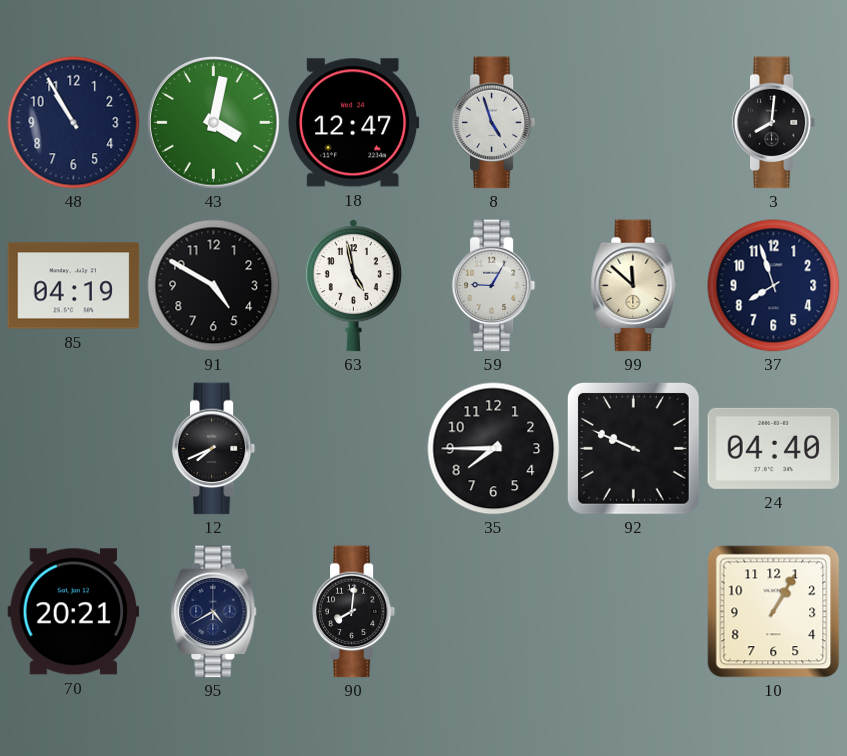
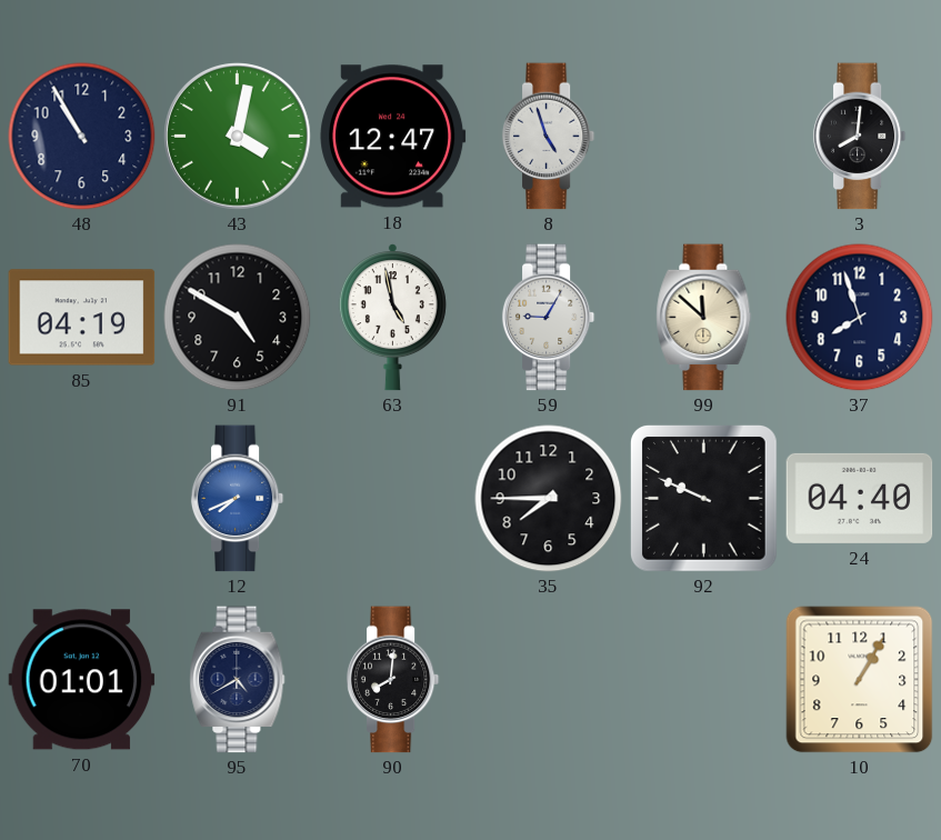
12 dial: black -> blue
70: 20:21 -> 01:01
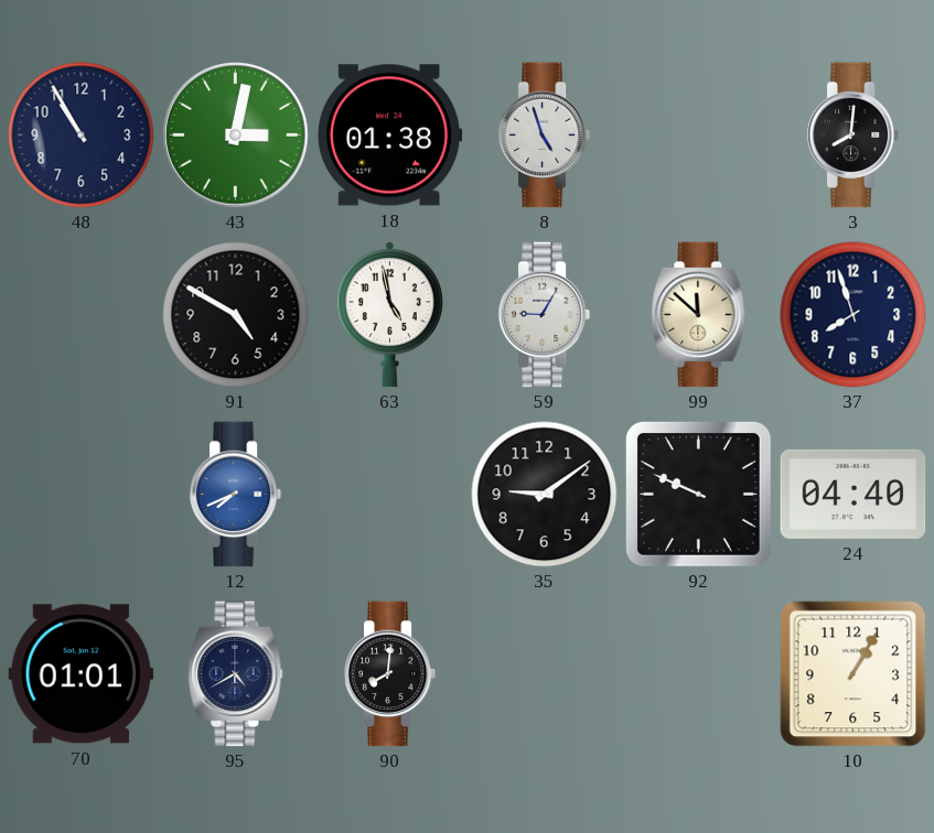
43: 4:02 -> 3:02
18: 12:47 -> 01:38
85: 04:19 -> none
35: 7:45 -> 9:09
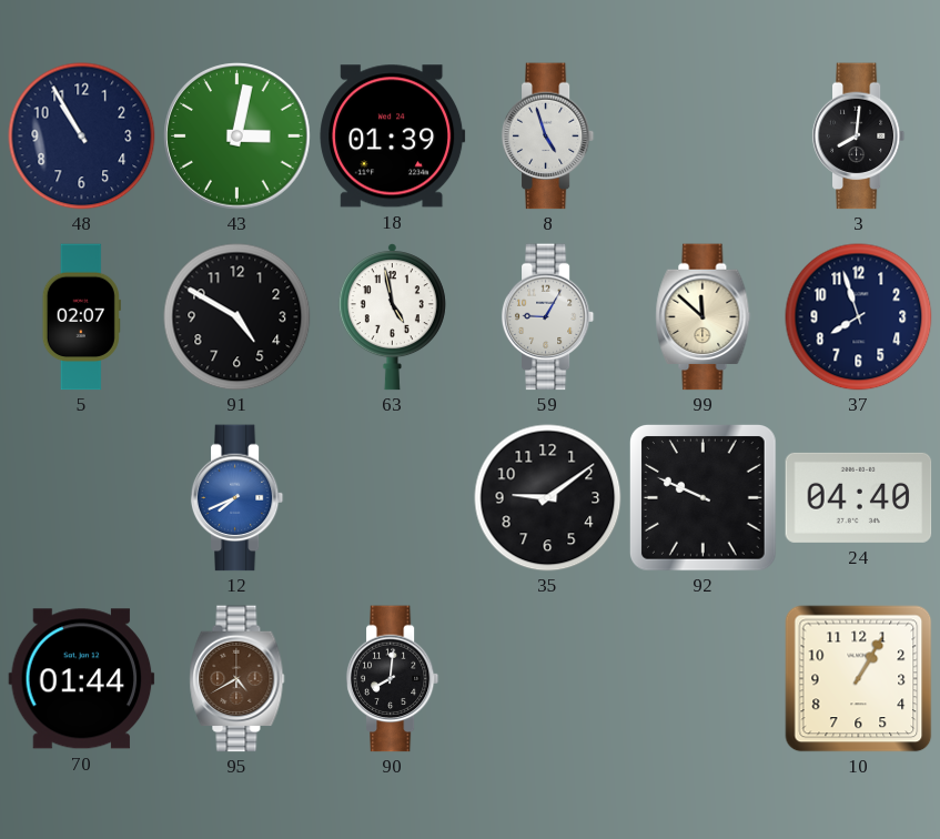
18: 01:38 -> 01:39
5: none -> 02:07
70: 01:01 -> 01:44
95 dial: navy -> brown
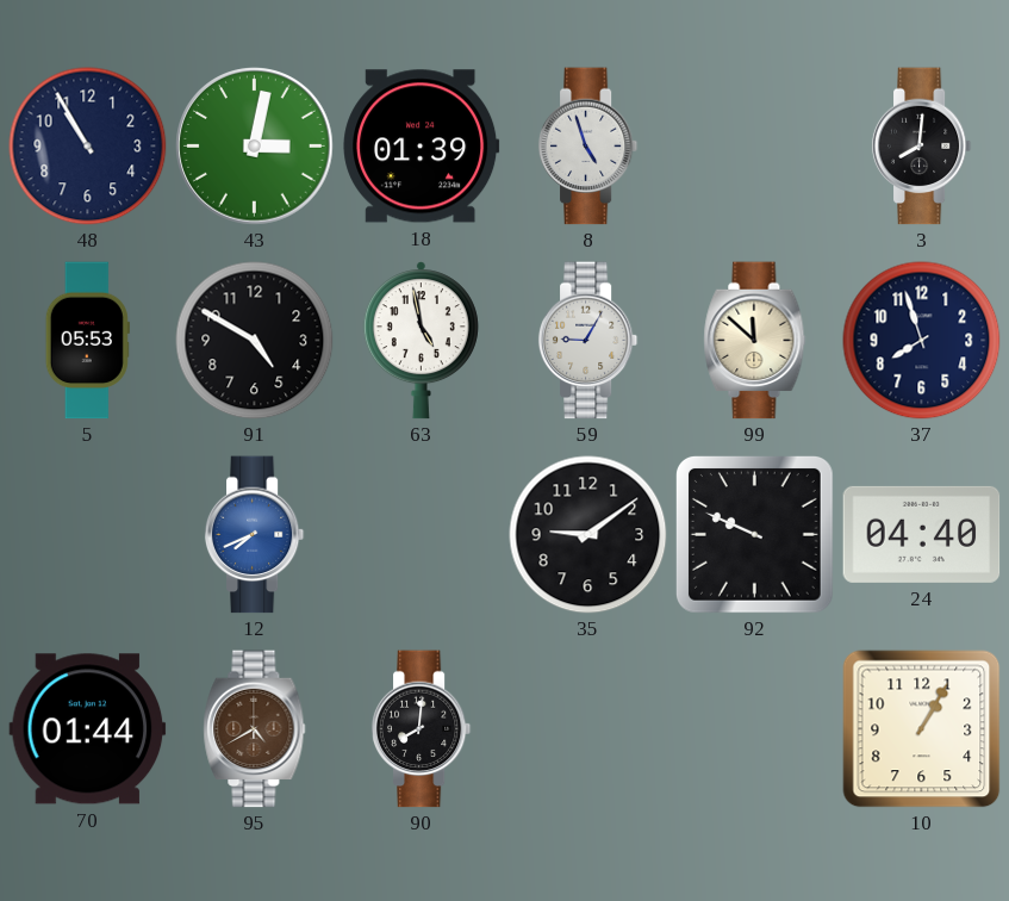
5: 02:07 -> 05:53
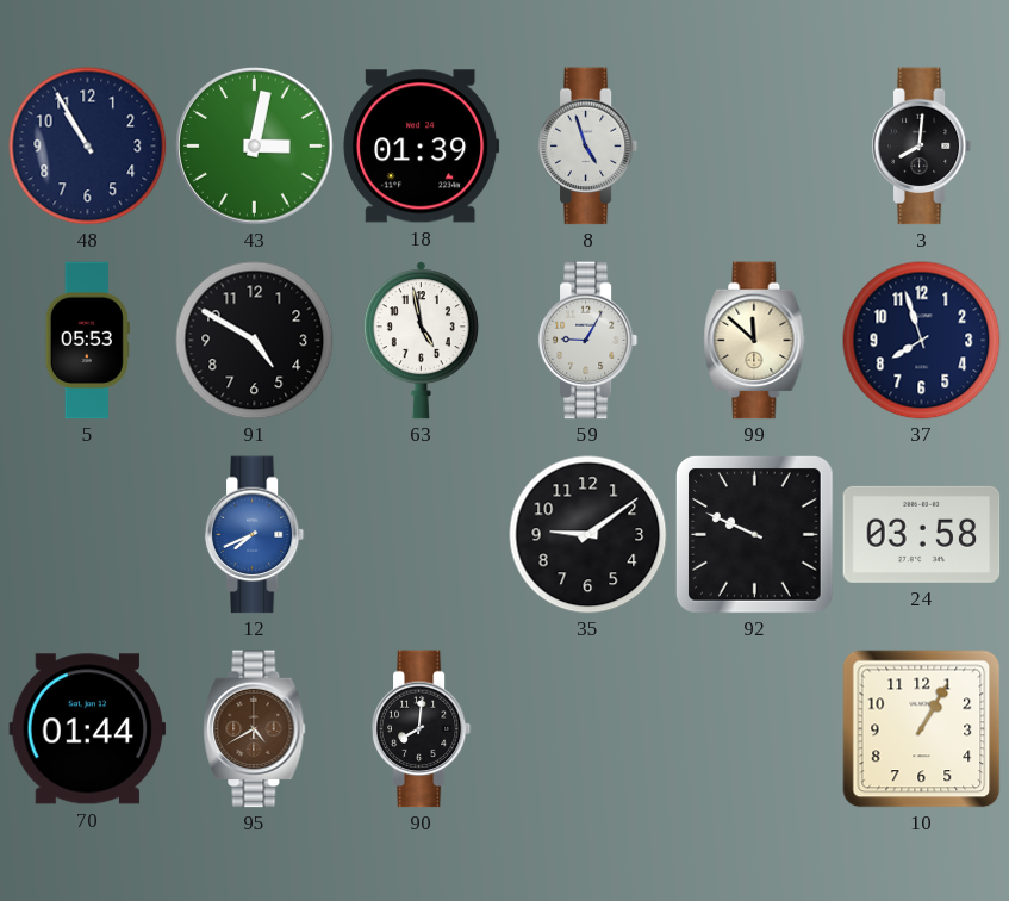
24: 04:40 -> 03:58
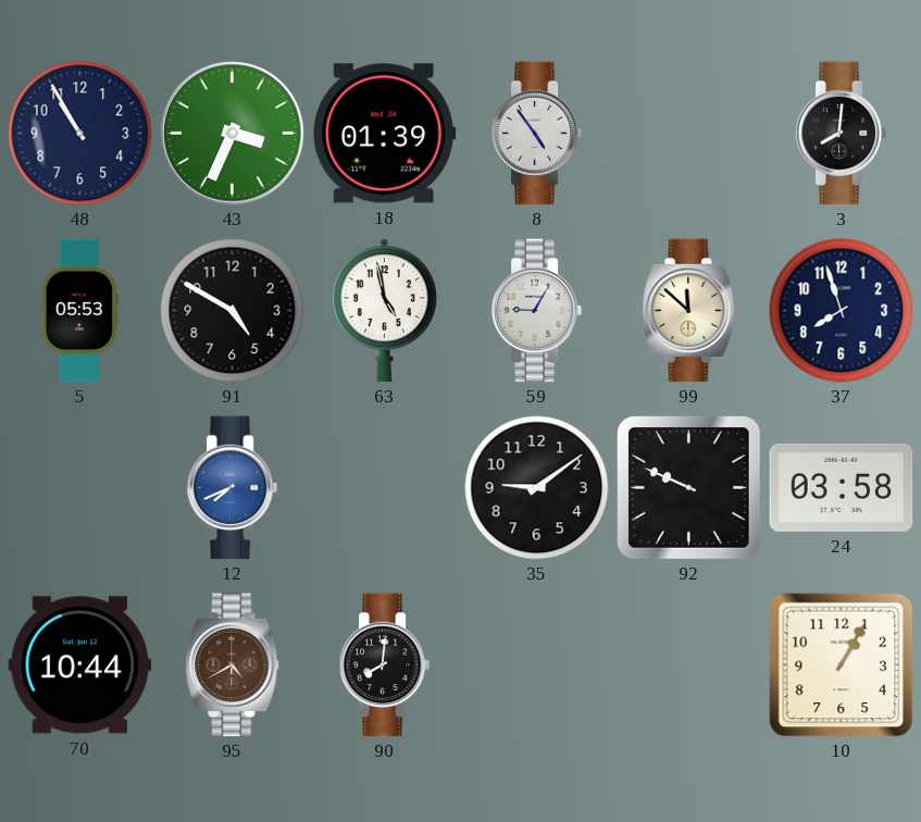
43: 3:02 -> 3:34
8: 4:57 -> 4:54
70: 01:44 -> 10:44
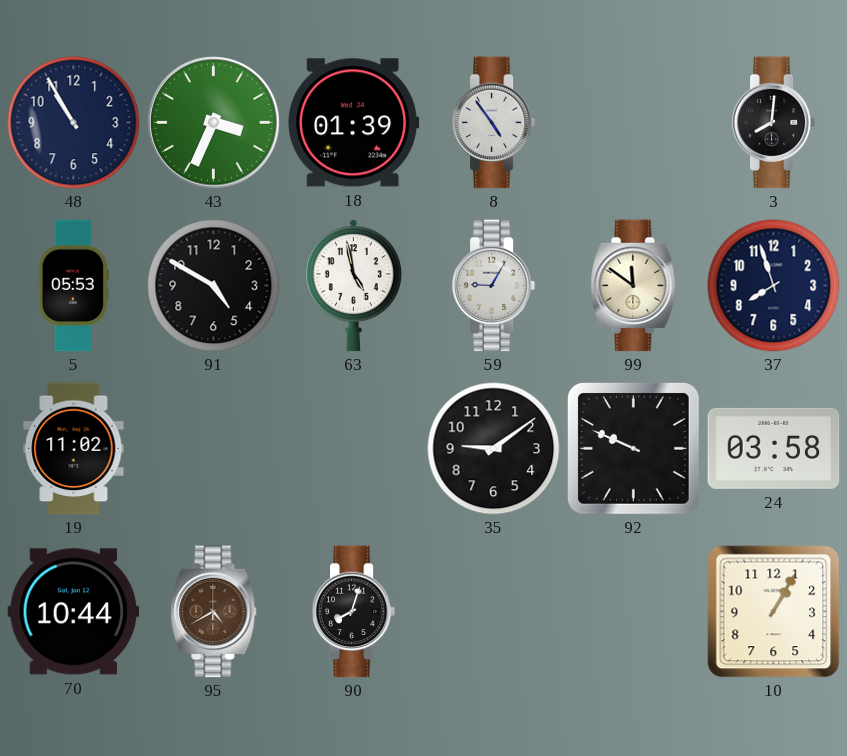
99: 11:52 -> 11:51
19: none -> 11:02
12: 7:41 -> none
90: 8:01 -> 8:03
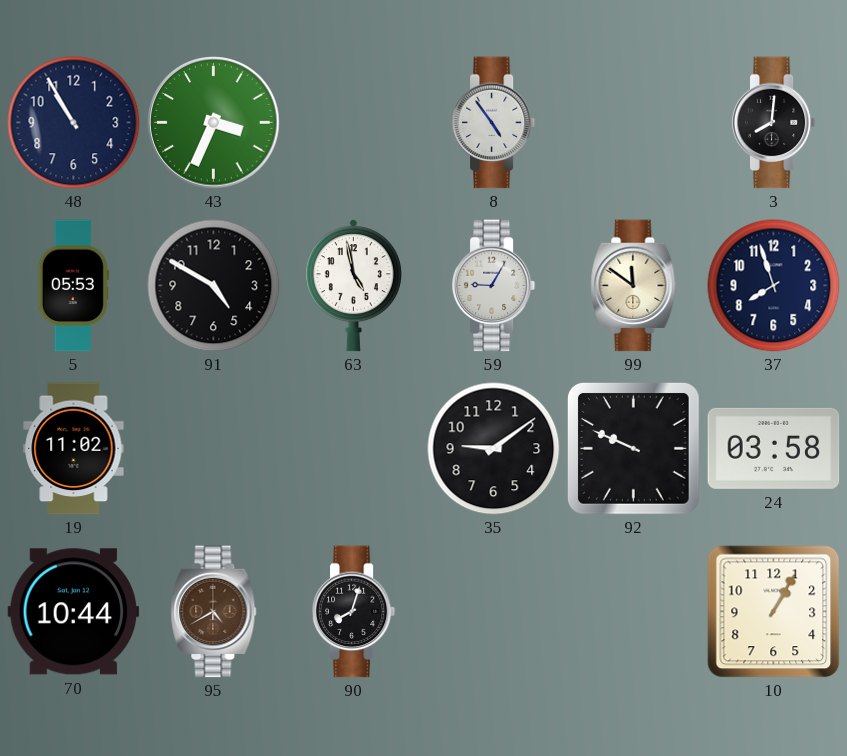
18: 01:39 -> none
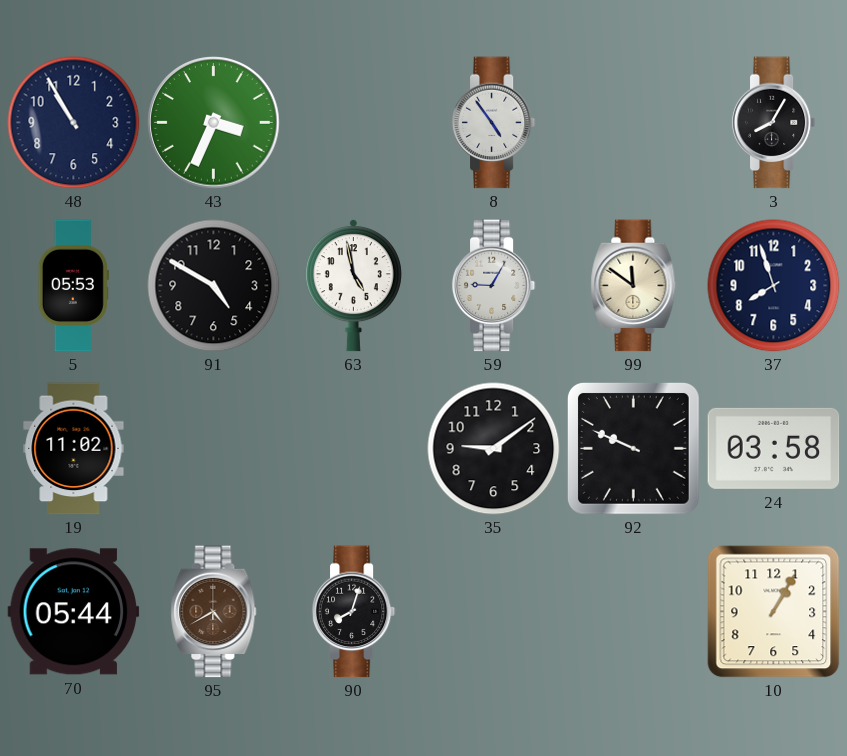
3: 8:01 -> 8:05
70: 10:44 -> 05:44
